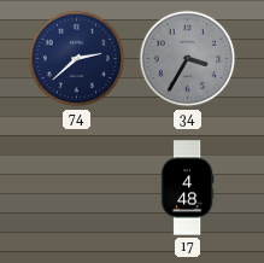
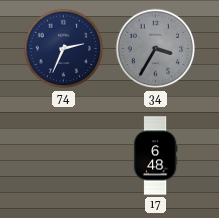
74: 2:38 -> 2:34
17: 4:48 -> 6:48
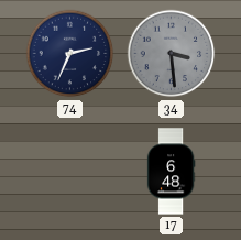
34: 3:35 -> 3:29
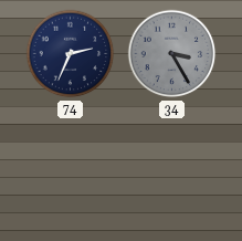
34: 3:29 -> 3:25
17: 6:48 -> none
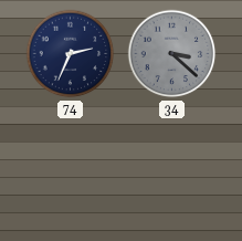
34: 3:25 -> 3:22
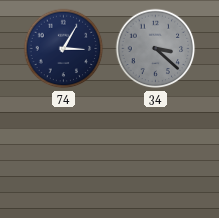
74: 2:34 -> 3:05
